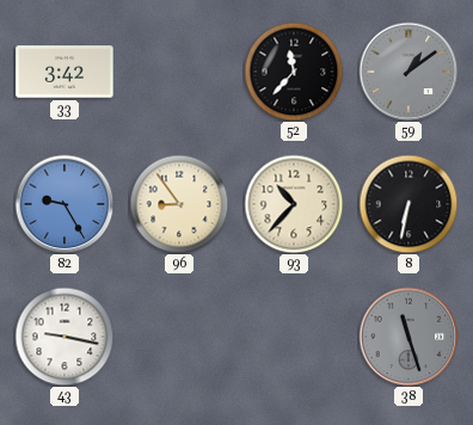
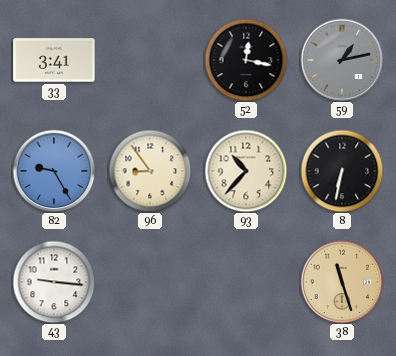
33: 3:42 -> 3:41
52: 11:37 -> 12:17
59: 1:09 -> 1:13
43: 9:17 -> 9:16
38 dial: grey -> champagne
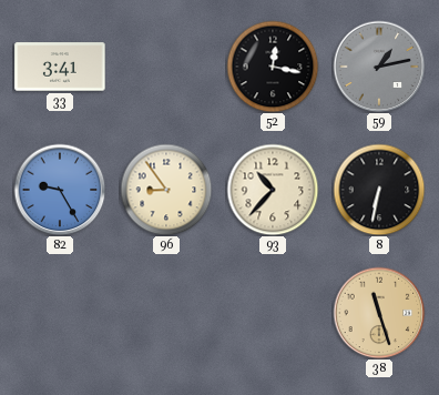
43: 9:16 -> none
